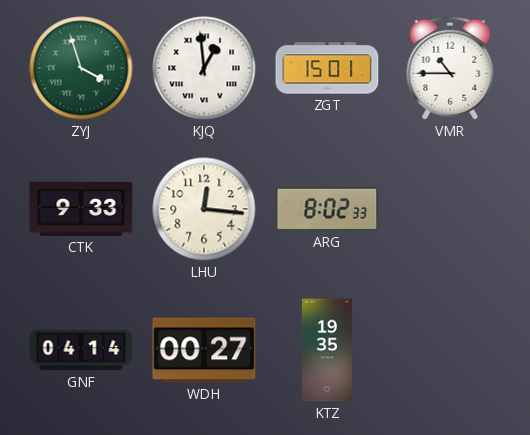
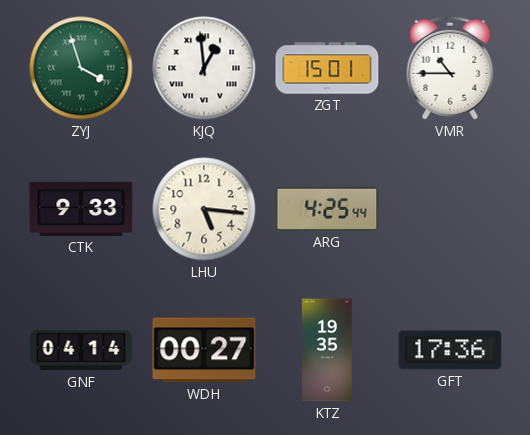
LHU: 12:16 -> 5:16
ARG: 8:02 -> 4:25
GFT: none -> 17:36
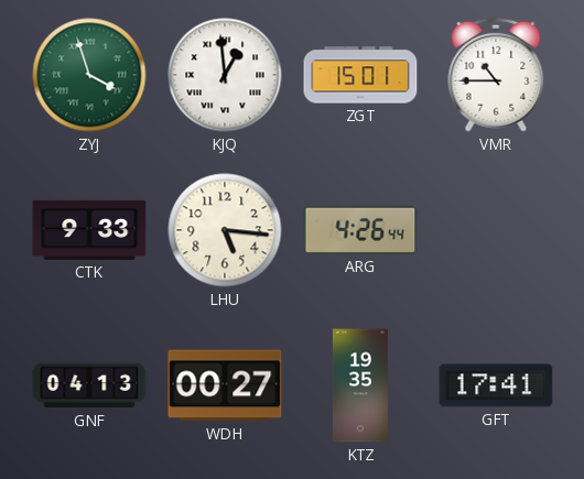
ARG: 4:25 -> 4:26
GNF: 04:14 -> 04:13
GFT: 17:36 -> 17:41
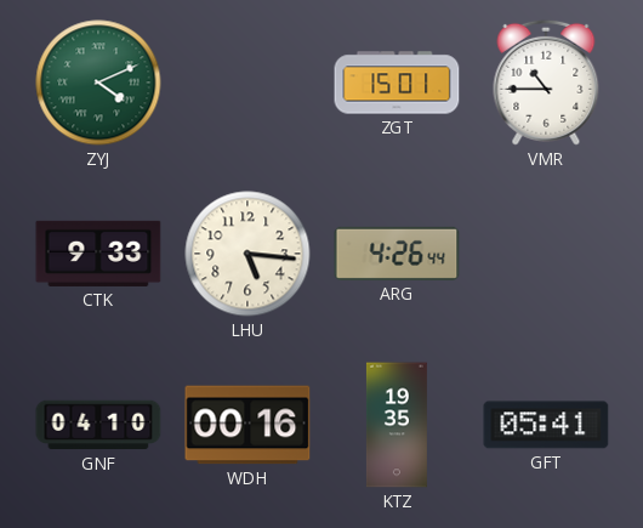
ZYJ: 3:57 -> 4:11
KJQ: 12:59 -> none
GNF: 04:13 -> 04:10
WDH: 00:27 -> 00:16
GFT: 17:41 -> 05:41
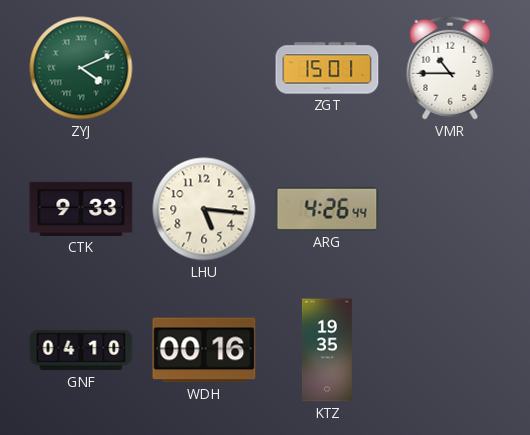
GFT: 05:41 -> none
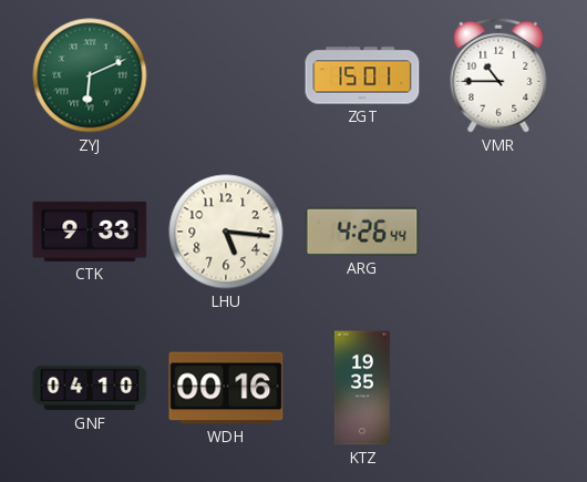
ZYJ: 4:11 -> 6:11
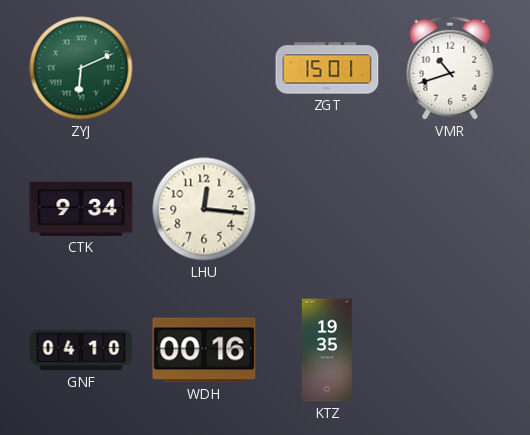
VMR: 10:45 -> 10:42
CTK: 9:33 -> 9:34
LHU: 5:16 -> 12:16
ARG: 4:26 -> none
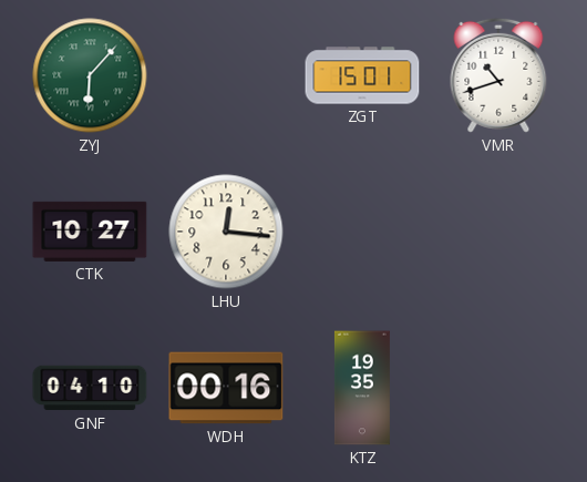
ZYJ: 6:11 -> 6:07
CTK: 9:34 -> 10:27
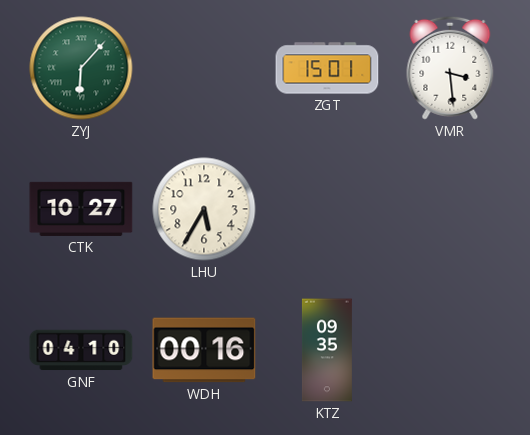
VMR: 10:42 -> 3:29
LHU: 12:16 -> 5:35
KTZ: 19:35 -> 09:35
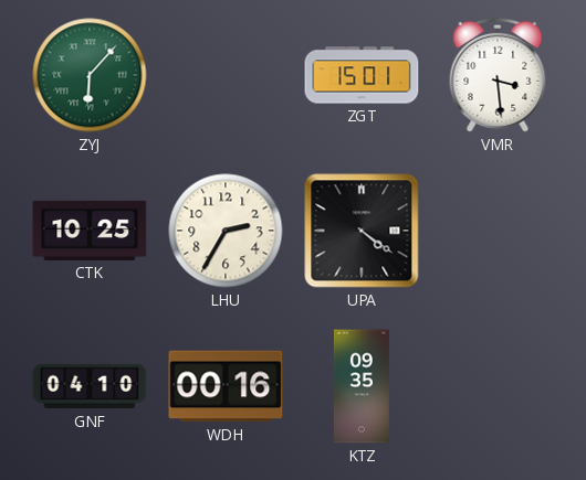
CTK: 10:27 -> 10:25
LHU: 5:35 -> 2:35
UPA: none -> 4:21
